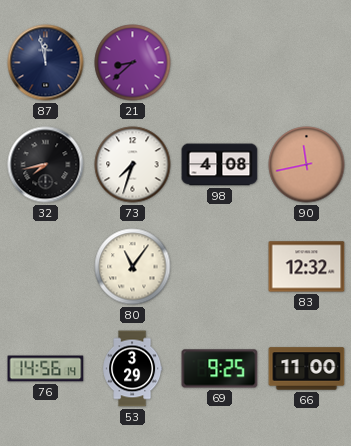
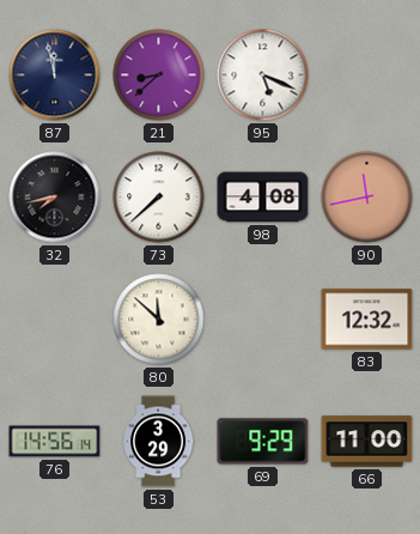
95: none -> 5:19
73: 7:33 -> 7:38
80: 11:06 -> 11:52
69: 9:25 -> 9:29
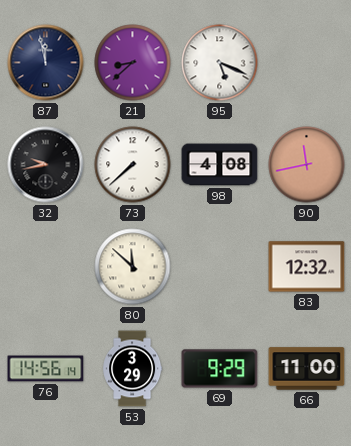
32: 7:43 -> 9:43
